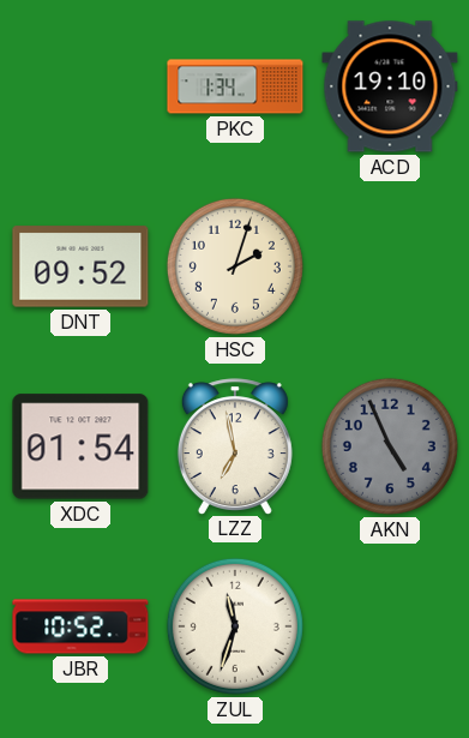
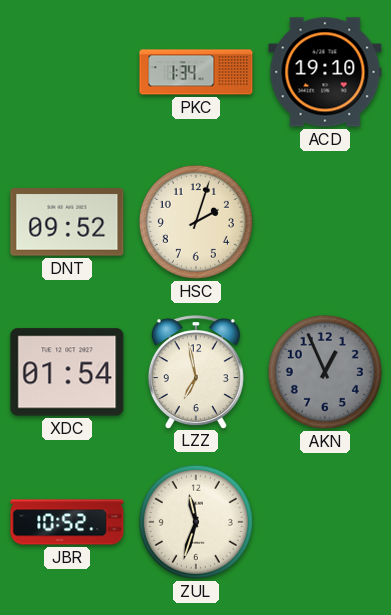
AKN: 4:56 -> 12:56
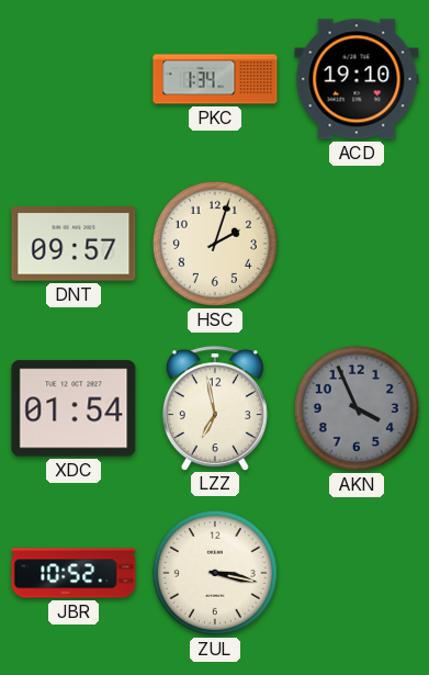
DNT: 09:52 -> 09:57
AKN: 12:56 -> 3:56
ZUL: 11:33 -> 3:17
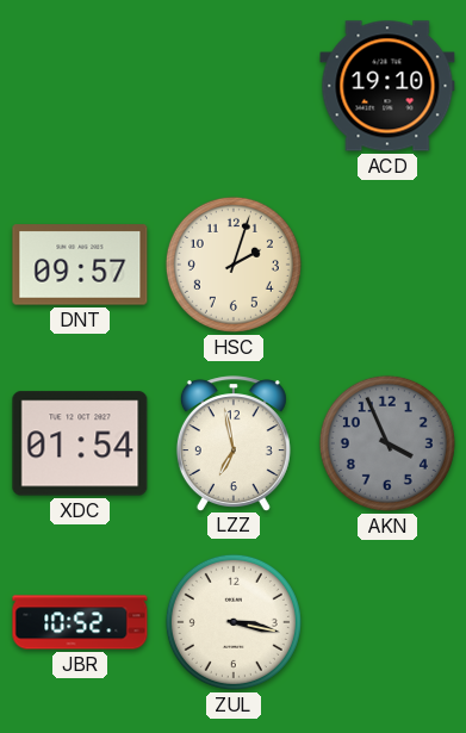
PKC: 1:34 -> none
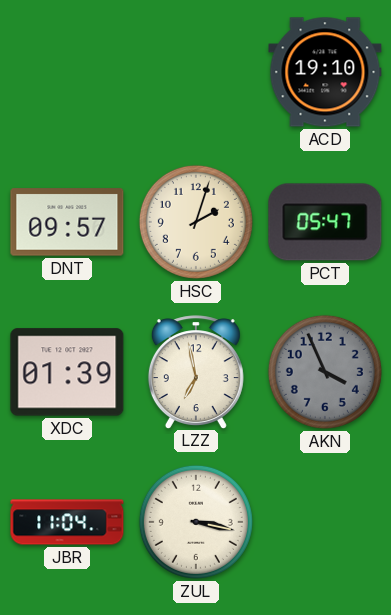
PCT: none -> 05:47
XDC: 01:54 -> 01:39
JBR: 10:52 -> 11:04
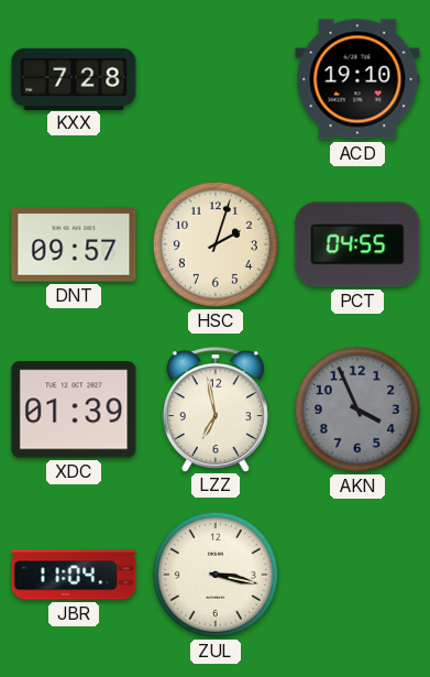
KXX: none -> 7:28
PCT: 05:47 -> 04:55
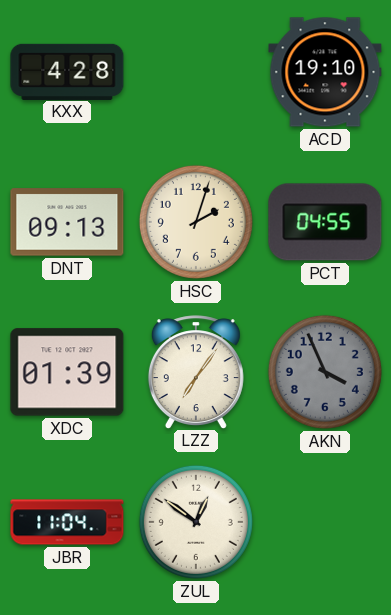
KXX: 7:28 -> 4:28
DNT: 09:57 -> 09:13
LZZ: 6:58 -> 7:06
ZUL: 3:17 -> 12:51
